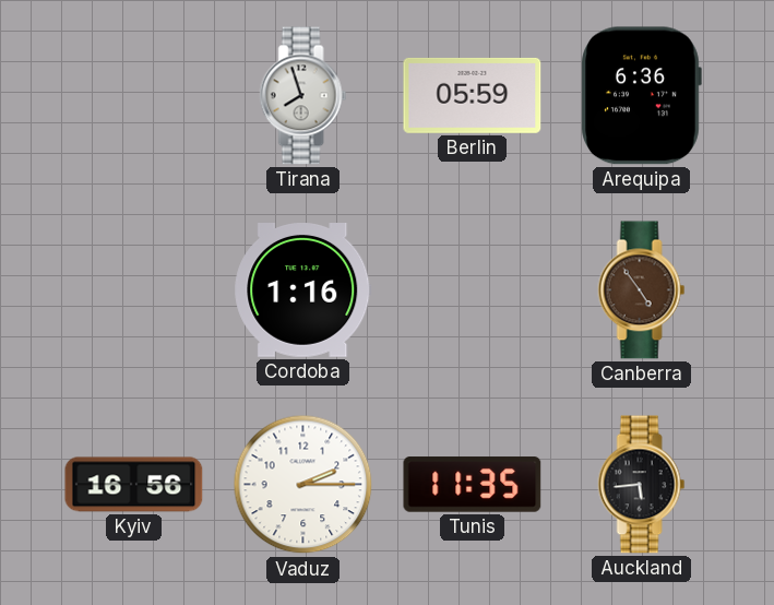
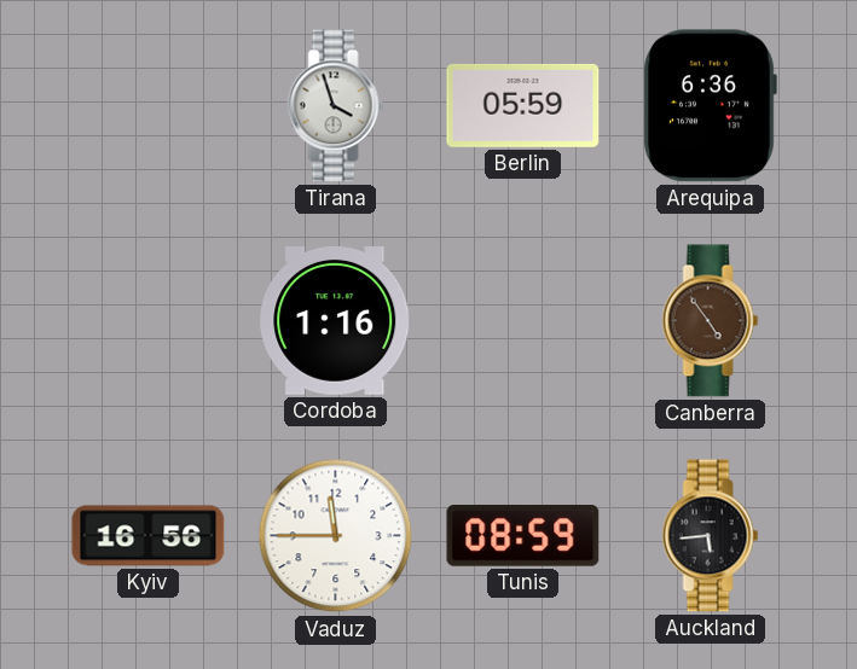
Tirana: 7:57 -> 3:57
Vaduz: 2:15 -> 11:45
Tunis: 11:35 -> 08:59
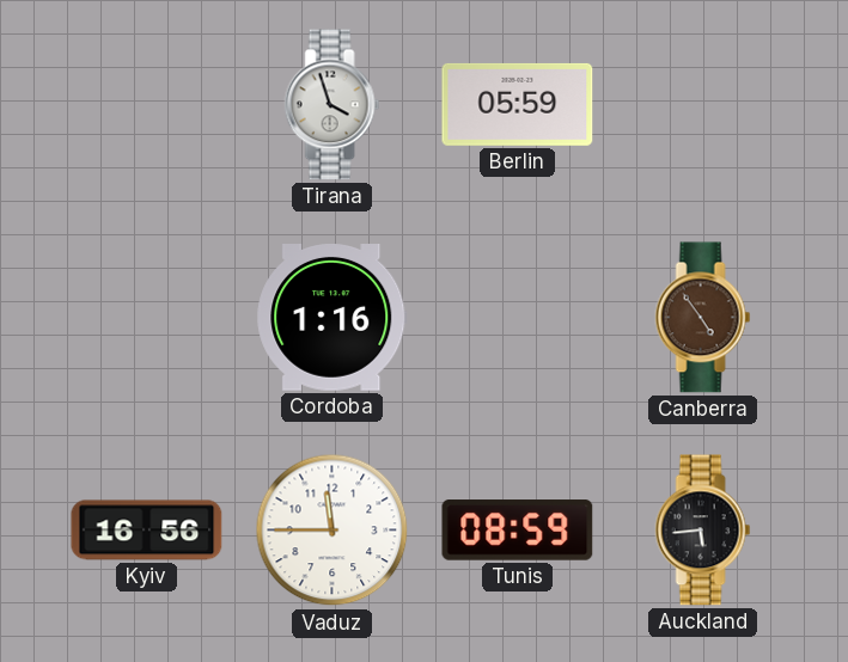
Arequipa: 6:36 -> none
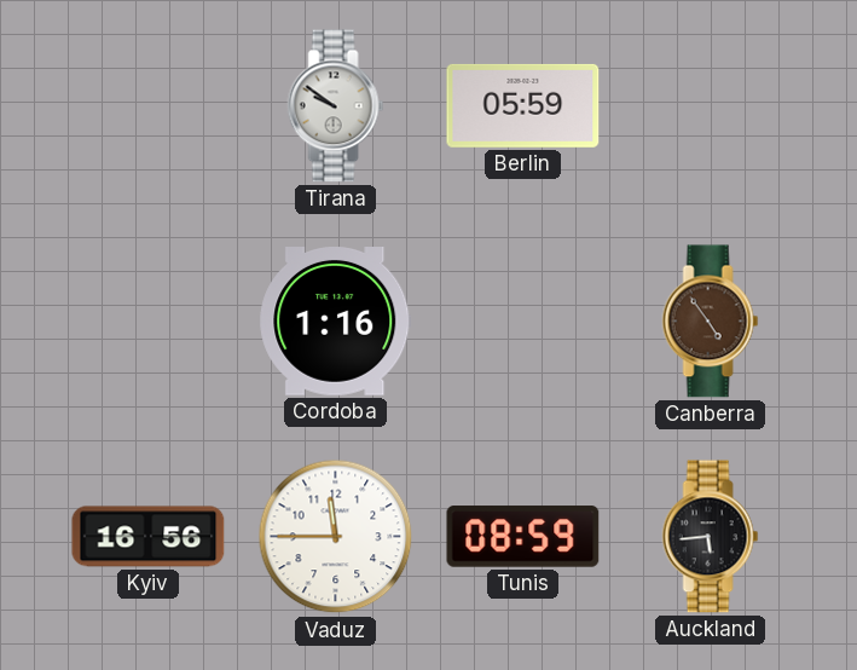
Tirana: 3:57 -> 9:51
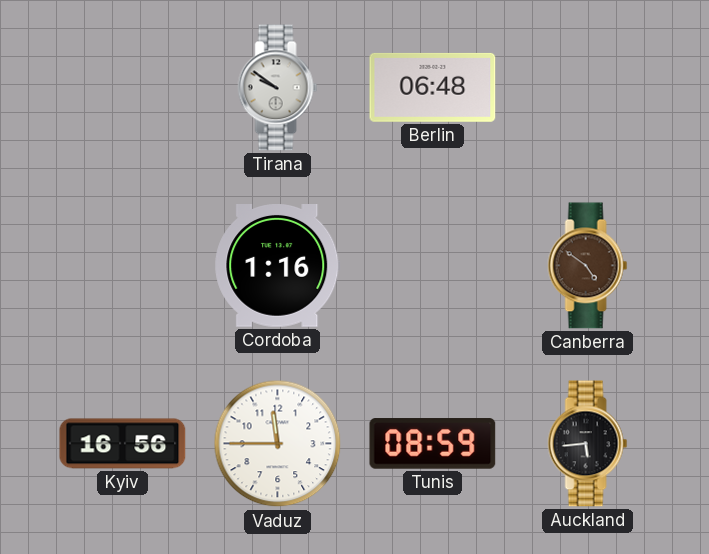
Berlin: 05:59 -> 06:48
Canberra: 4:54 -> 4:51
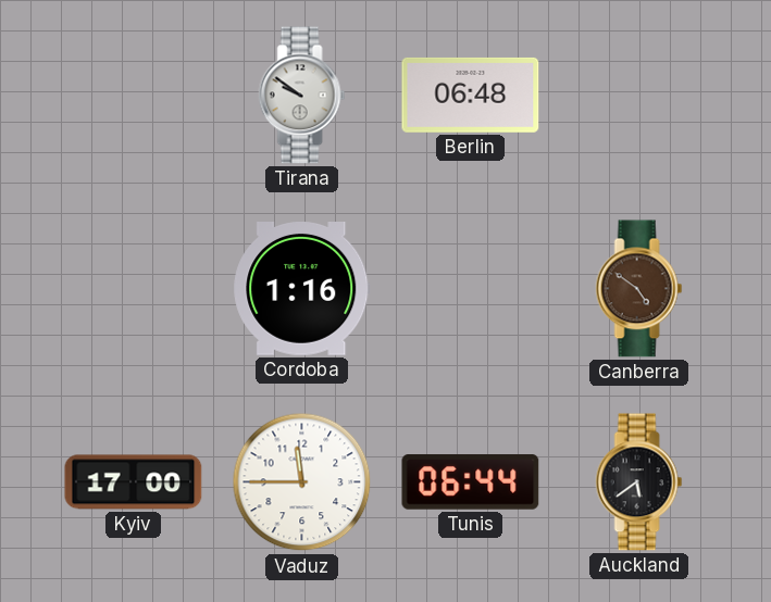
Kyiv: 16:56 -> 17:00
Tunis: 08:59 -> 06:44
Auckland: 5:44 -> 5:39
